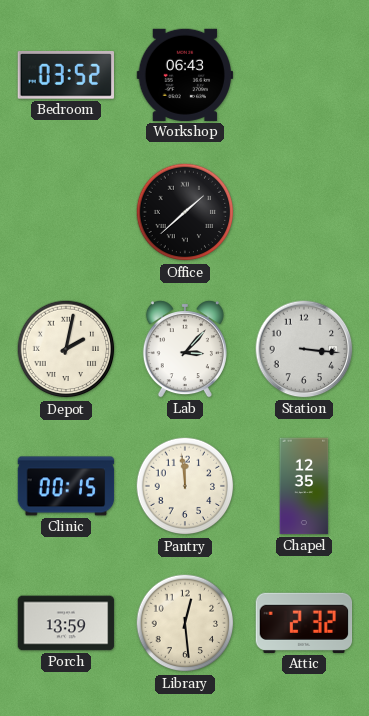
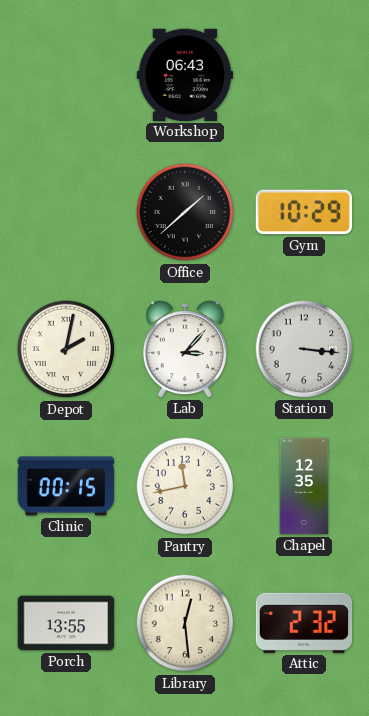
Bedroom: 03:52 -> none
Gym: none -> 10:29
Pantry: 11:59 -> 11:43
Porch: 13:59 -> 13:55
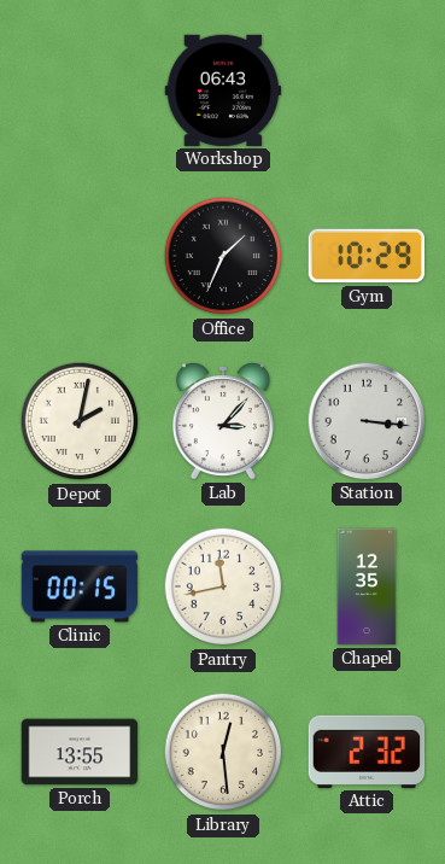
Office: 1:38 -> 1:34
